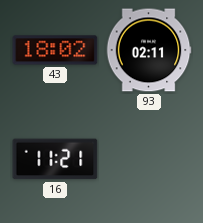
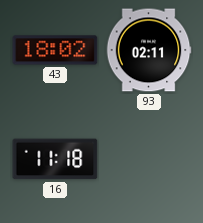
16: 11:21 -> 11:18
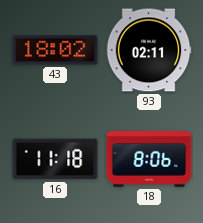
18: none -> 8:06
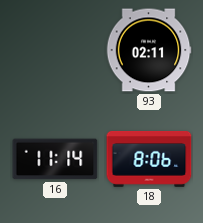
43: 18:02 -> none
16: 11:18 -> 11:14
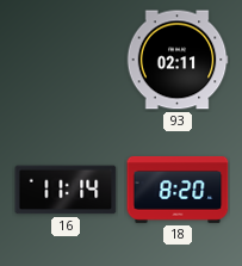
18: 8:06 -> 8:20
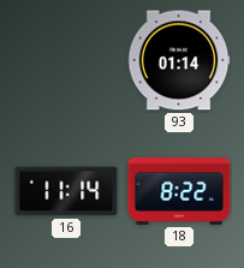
93: 02:11 -> 01:14
18: 8:20 -> 8:22
